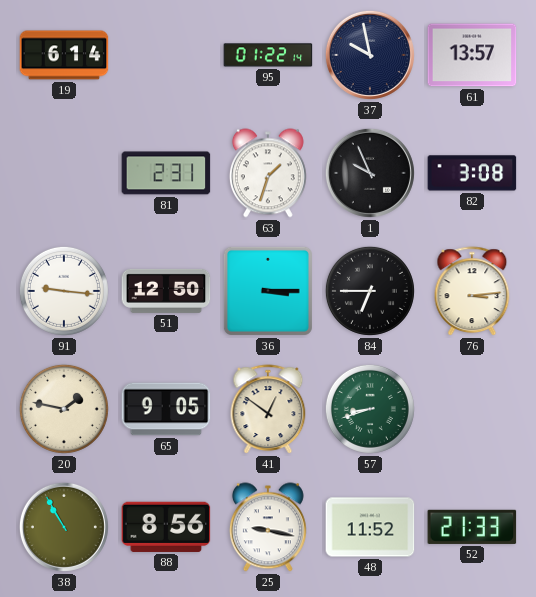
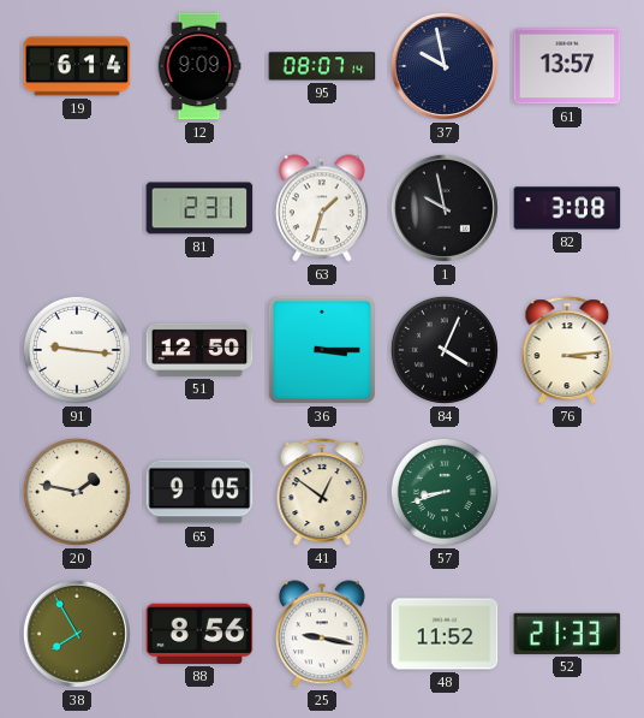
12: none -> 9:09
95: 01:22 -> 08:07
1: 9:56 -> 9:58
84: 6:45 -> 4:04
38: 10:55 -> 7:55
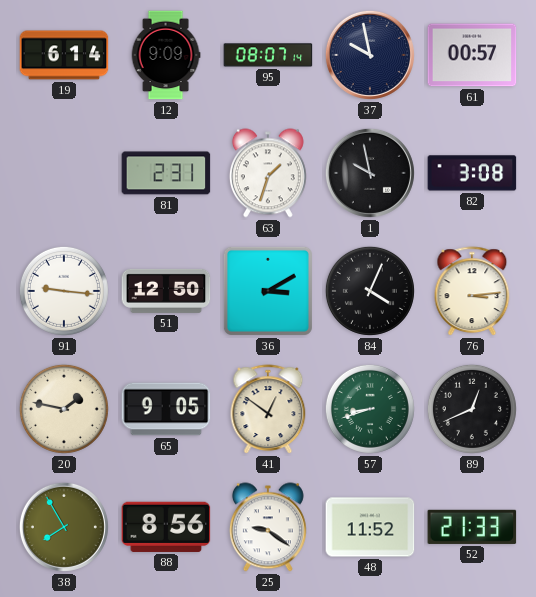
61: 13:57 -> 00:57
36: 3:15 -> 3:10
89: none -> 12:41
25: 9:17 -> 9:21
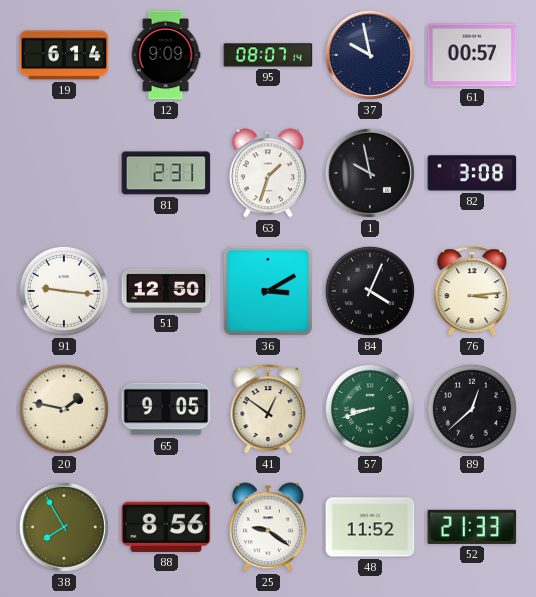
89: 12:41 -> 12:38
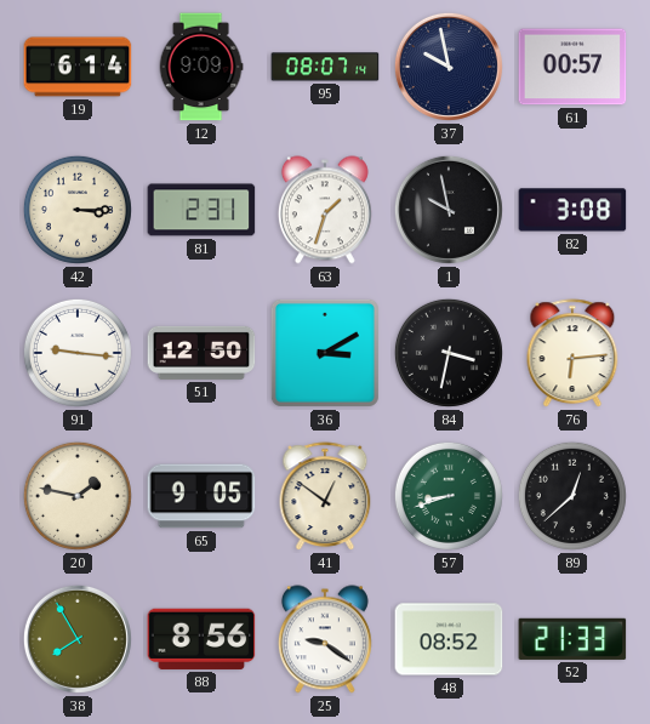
42: none -> 3:15
84: 4:04 -> 3:32
76: 3:14 -> 6:14
48: 11:52 -> 08:52
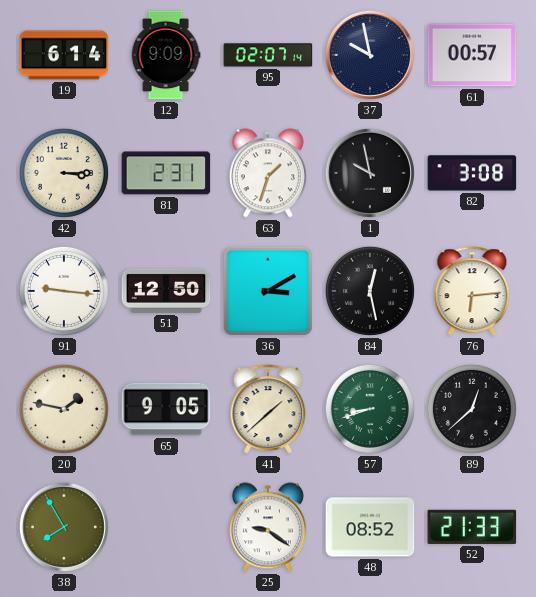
95: 08:07 -> 02:07
84: 3:32 -> 12:28
41: 12:51 -> 1:38
88: 8:56 -> none
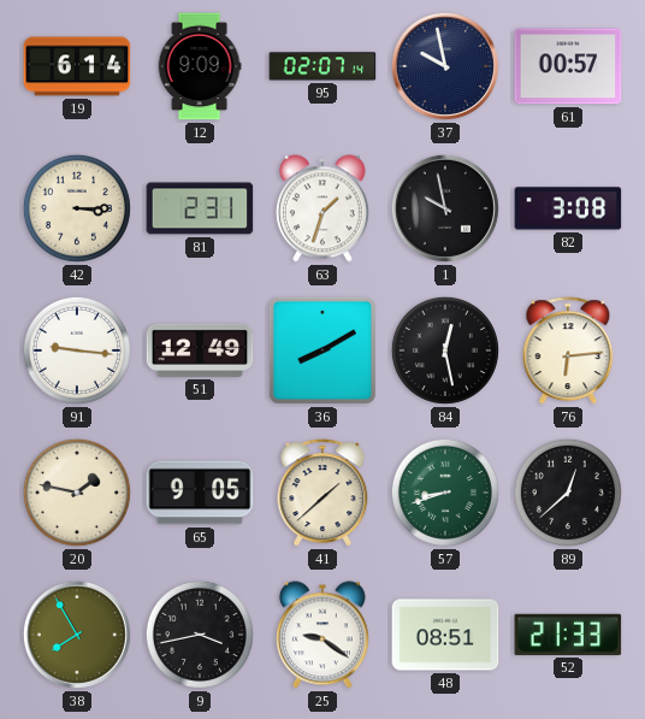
51: 12:50 -> 12:49
36: 3:10 -> 8:10
9: none -> 3:43
48: 08:52 -> 08:51
